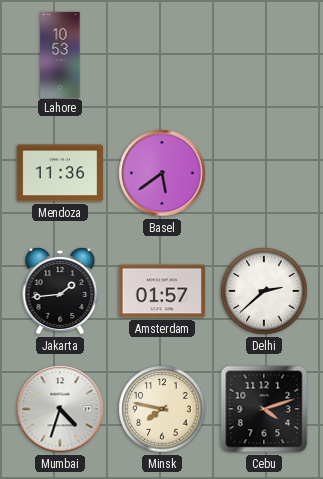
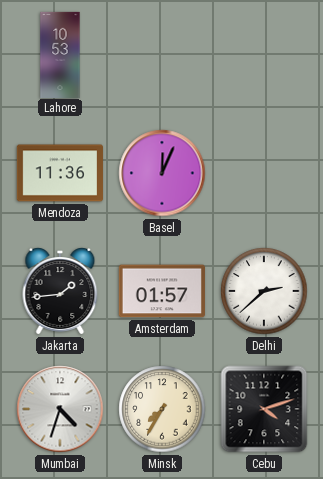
Basel: 5:39 -> 12:04
Minsk: 7:47 -> 7:35
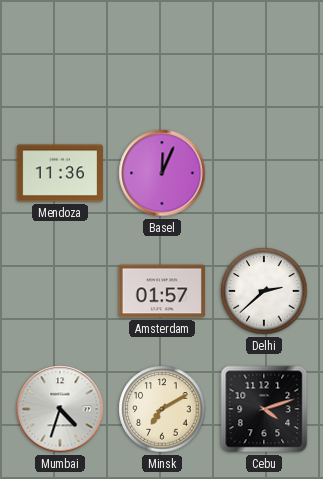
Lahore: 10:53 -> none
Jakarta: 1:44 -> none
Minsk: 7:35 -> 7:10
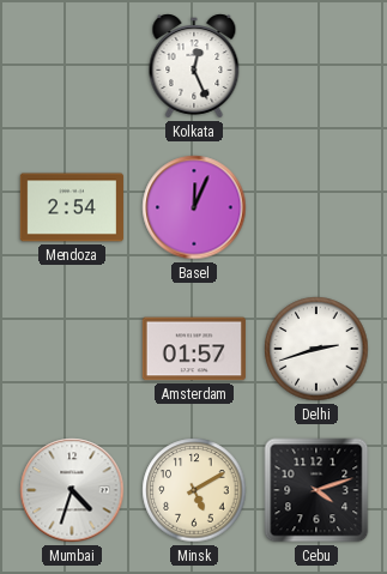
Kolkata: none -> 12:26
Mendoza: 11:36 -> 2:54
Delhi: 2:38 -> 2:42
Minsk: 7:10 -> 5:10
